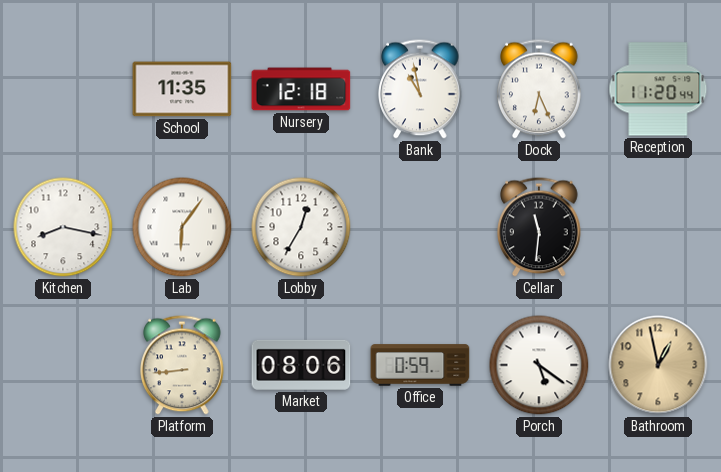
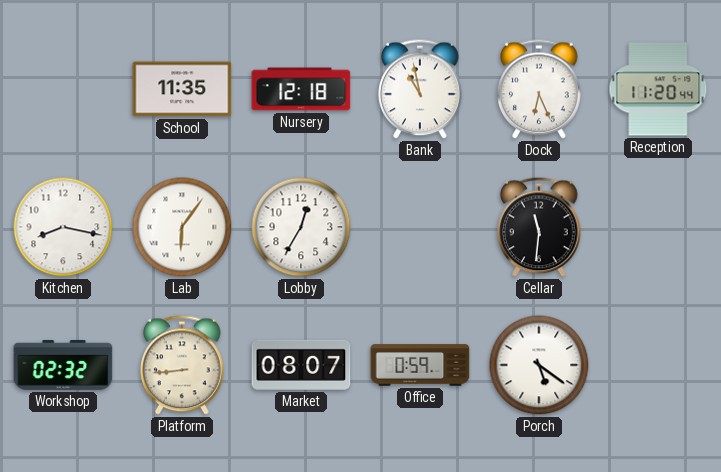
Workshop: none -> 02:32
Market: 08:06 -> 08:07
Bathroom: 12:58 -> none
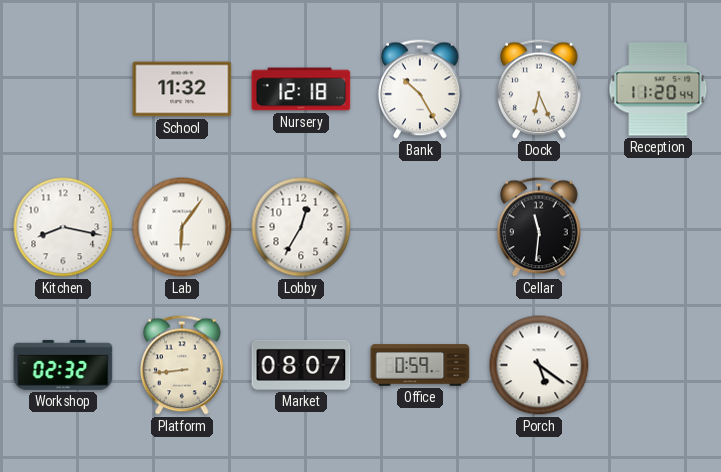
School: 11:35 -> 11:32
Bank: 10:58 -> 10:25
